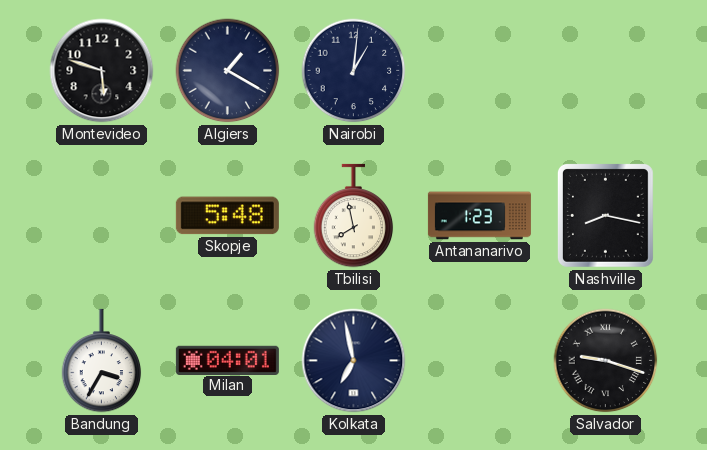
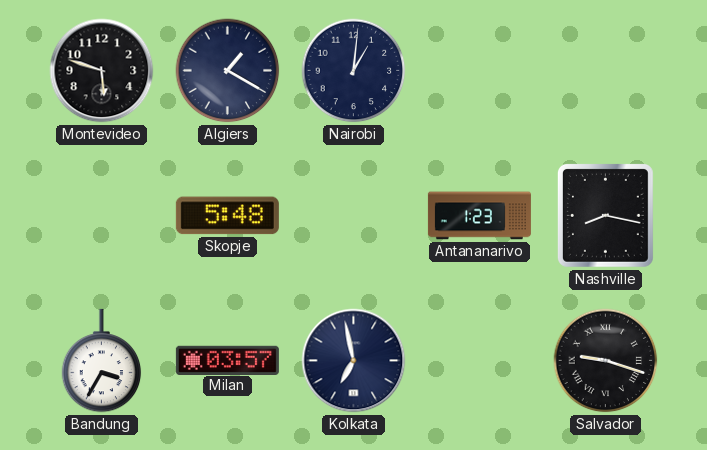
Tbilisi: 7:58 -> none
Milan: 04:01 -> 03:57
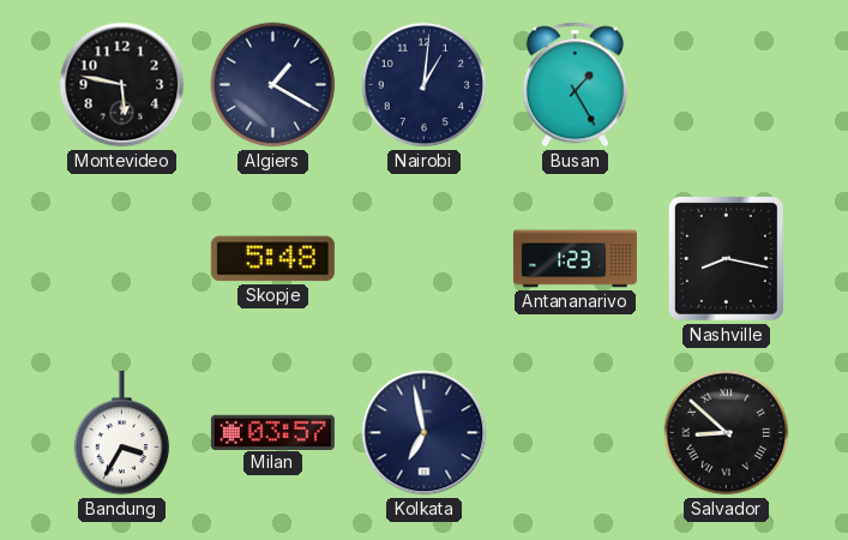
Montevideo: 5:48 -> 5:47
Busan: none -> 1:25
Salvador: 9:18 -> 8:52
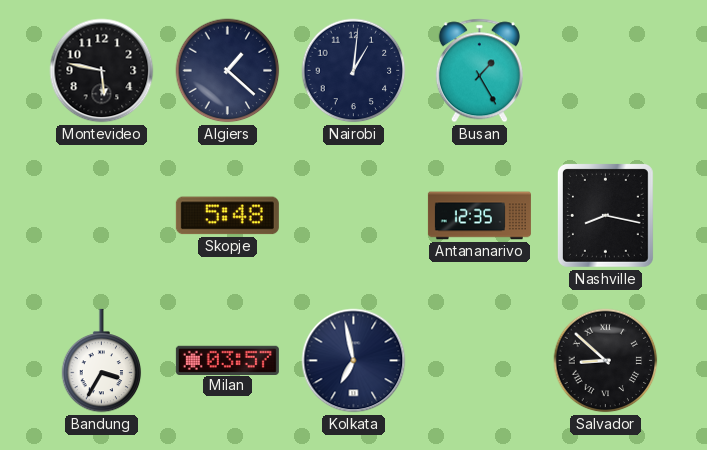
Algiers: 1:20 -> 1:22
Antananarivo: 1:23 -> 12:35
